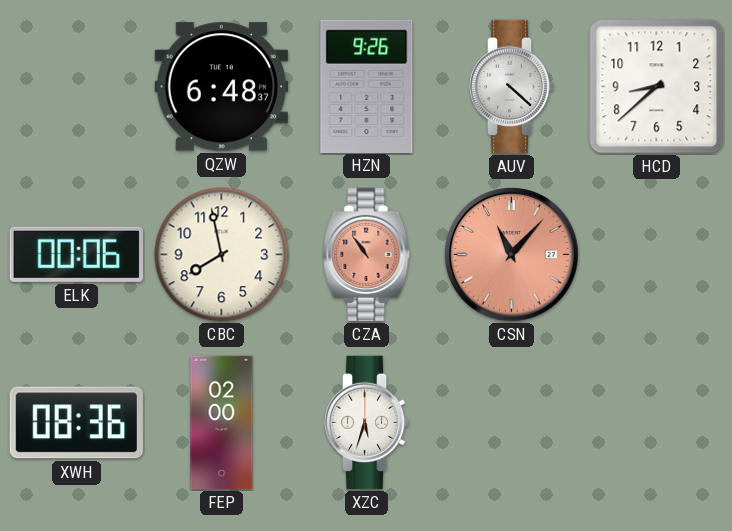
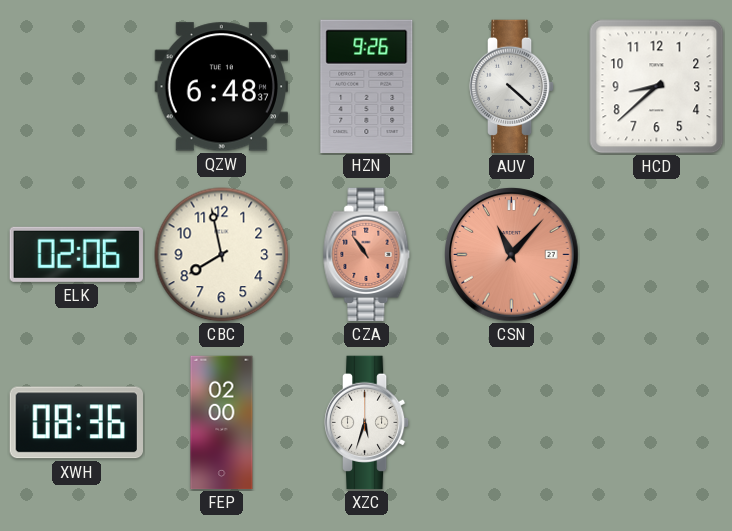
ELK: 00:06 -> 02:06
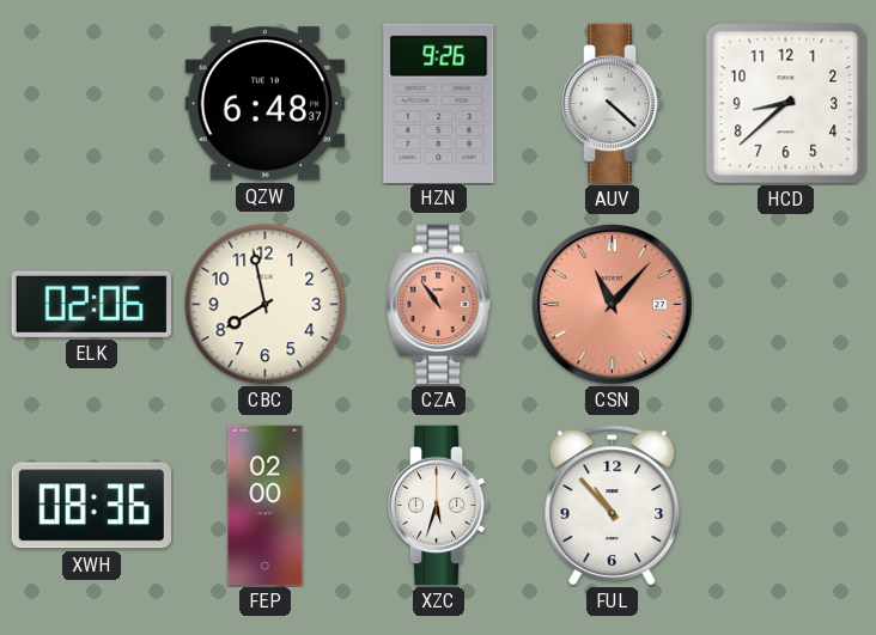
FUL: none -> 10:53
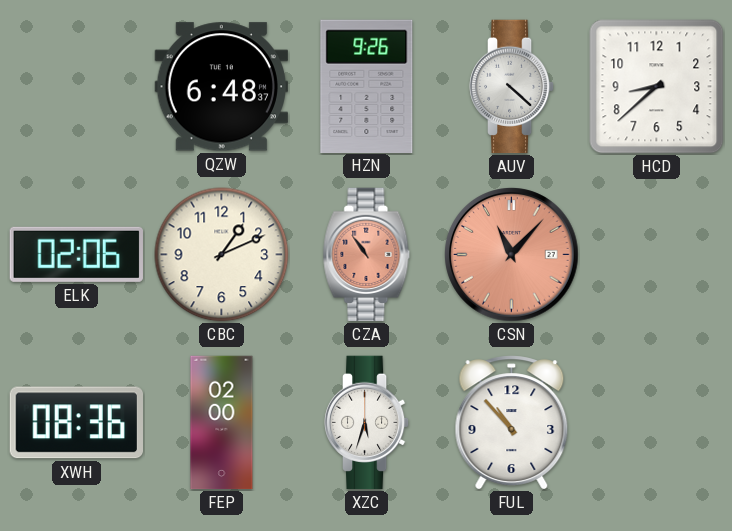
CBC: 7:58 -> 1:11
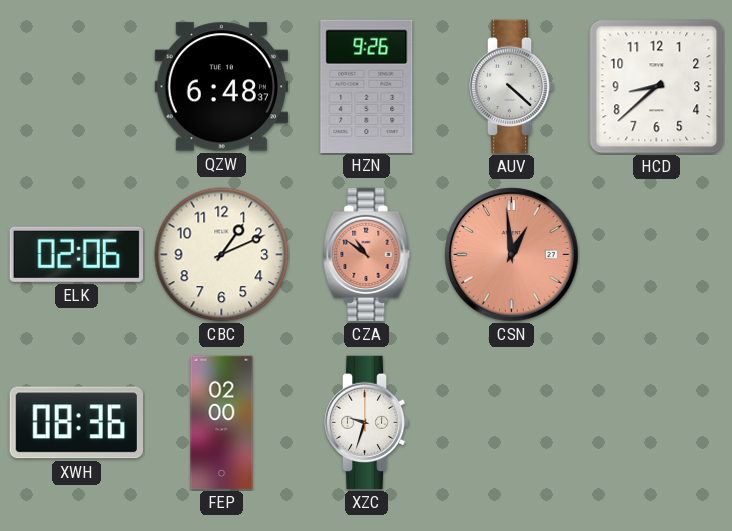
CZA: 10:54 -> 10:51
CSN: 11:07 -> 12:59
XZC: 5:33 -> 9:33
FUL: 10:53 -> none
